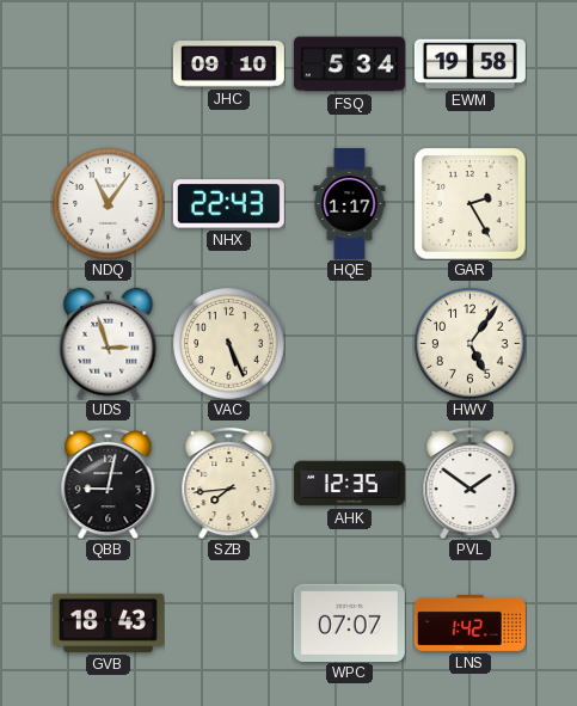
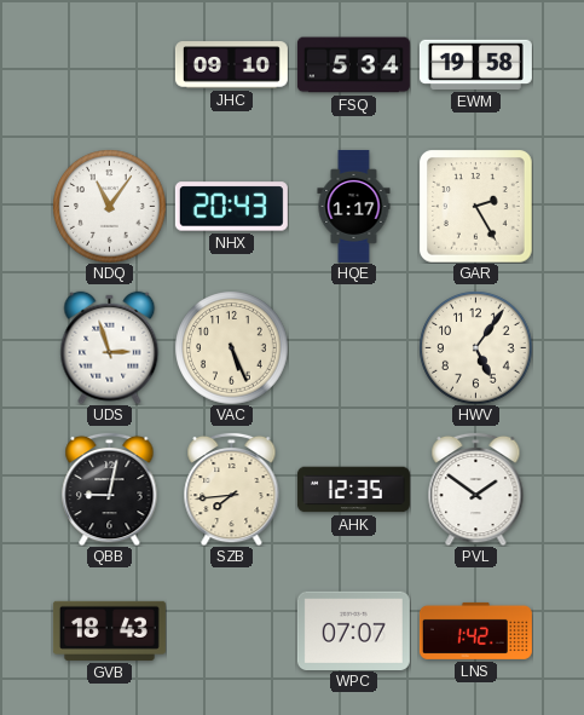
NHX: 22:43 -> 20:43
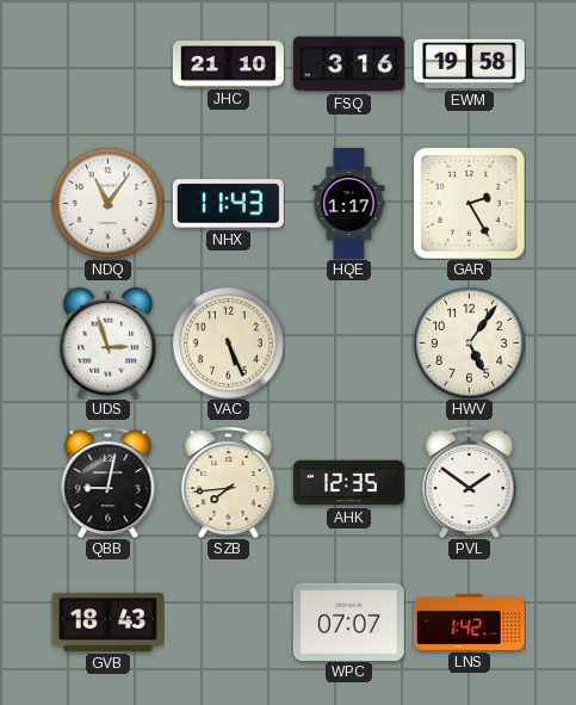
JHC: 09:10 -> 21:10
FSQ: 5:34 -> 3:16
NHX: 20:43 -> 11:43
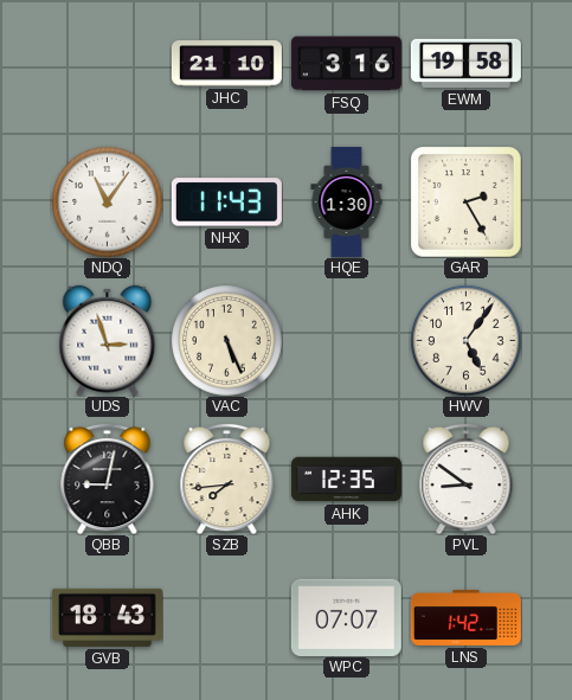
HQE: 1:17 -> 1:30
PVL: 1:51 -> 8:51
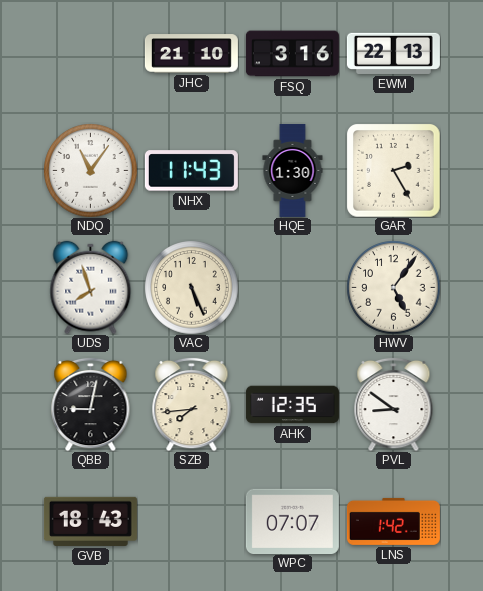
EWM: 19:58 -> 22:13
UDS: 2:57 -> 7:57
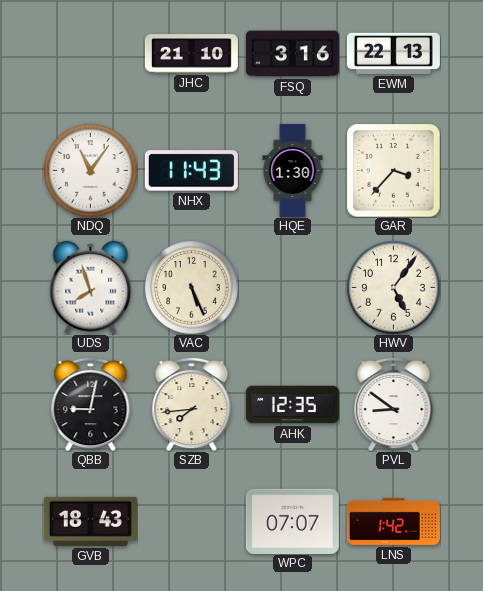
GAR: 2:25 -> 3:37
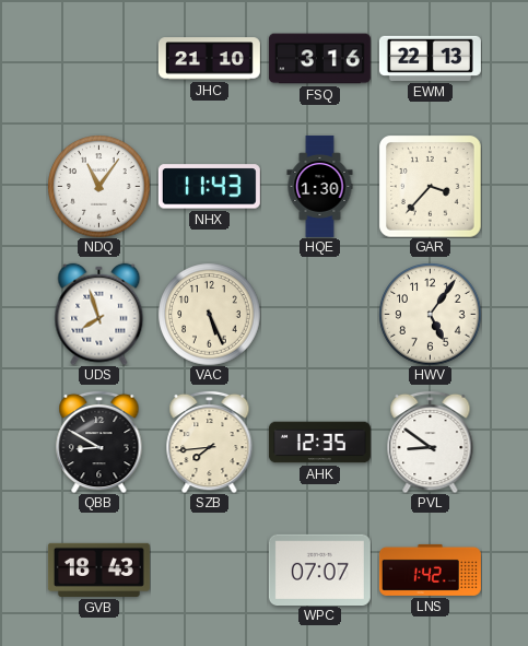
QBB: 9:02 -> 8:50
